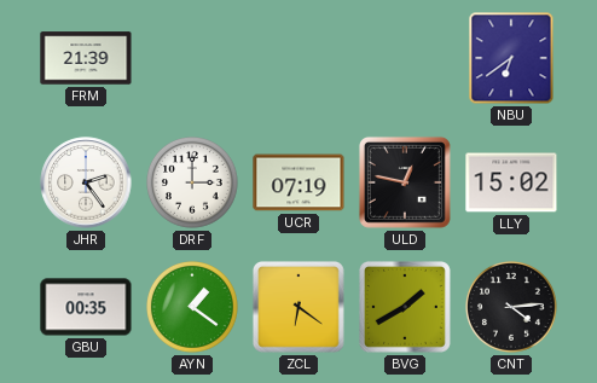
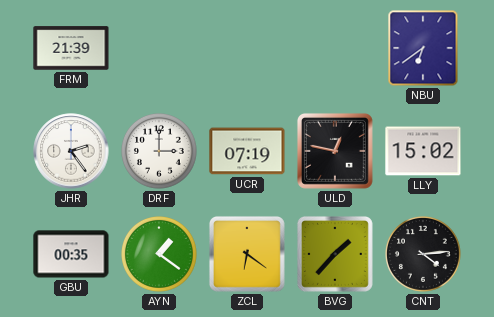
BVG: 1:40 -> 1:37
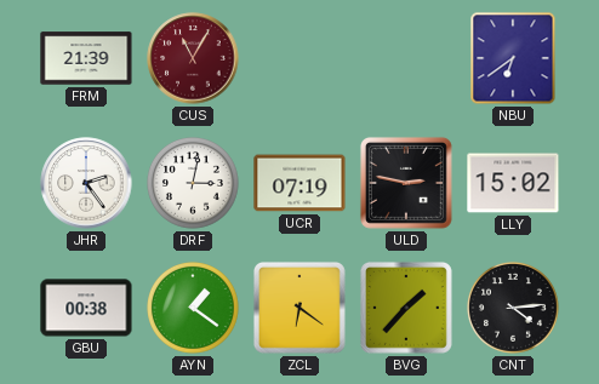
CUS: none -> 11:05
DRF: 3:00 -> 3:02
ULD: 12:47 -> 2:47
GBU: 00:35 -> 00:38
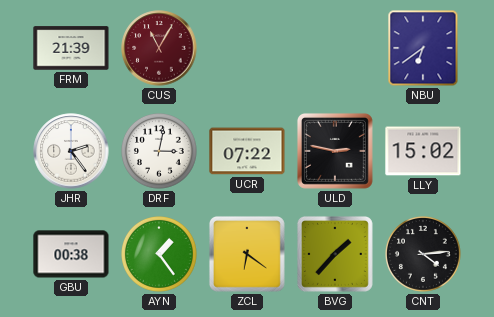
UCR: 07:19 -> 07:22
AYN: 1:21 -> 1:24
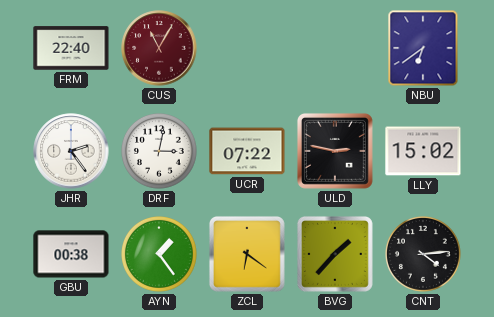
FRM: 21:39 -> 22:40
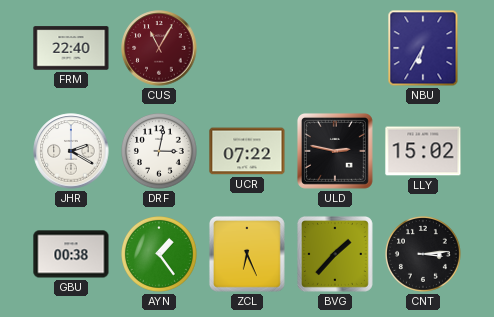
NBU: 6:39 -> 6:35
JHR: 2:24 -> 2:20
ZCL: 6:21 -> 6:26
CNT: 4:14 -> 3:14
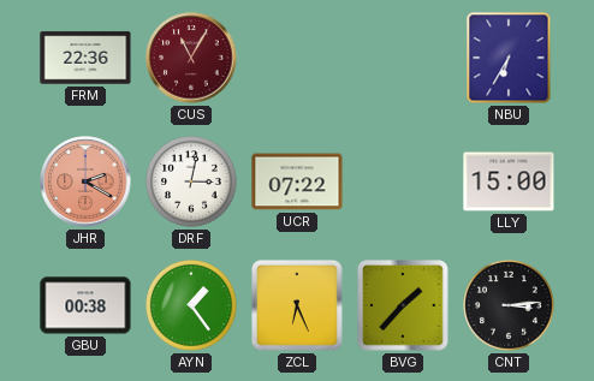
FRM: 22:40 -> 22:36
JHR dial: white -> salmon
ULD: 2:47 -> none
LLY: 15:02 -> 15:00
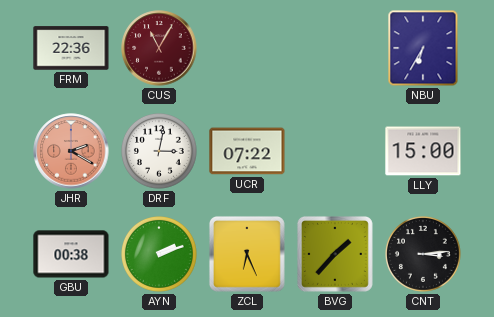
AYN: 1:24 -> 2:12
